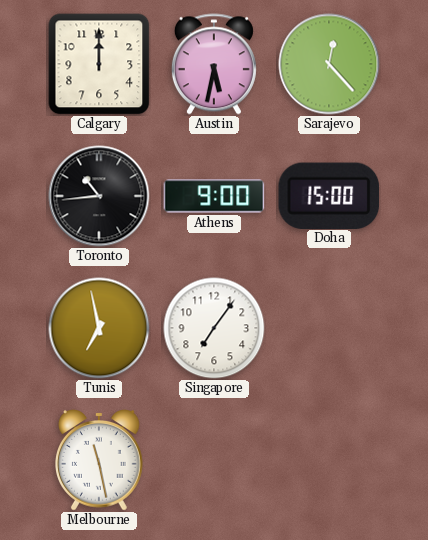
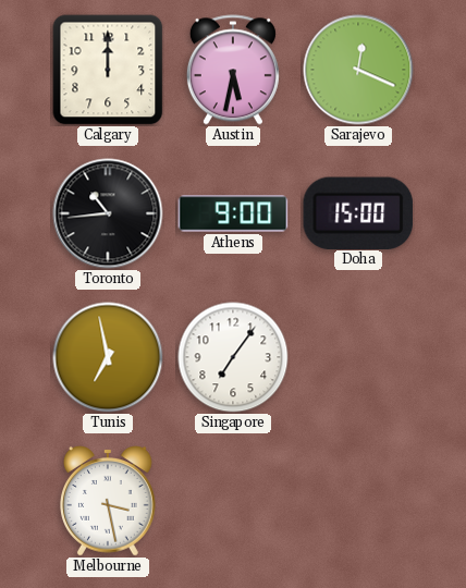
Sarajevo: 12:23 -> 12:19
Melbourne: 11:28 -> 3:28
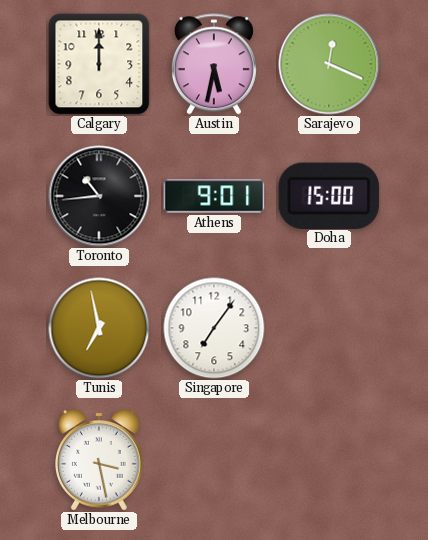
Athens: 9:00 -> 9:01
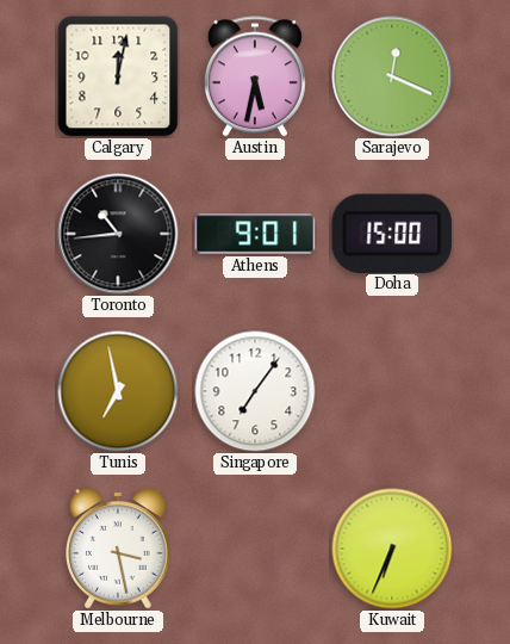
Calgary: 12:00 -> 12:02
Kuwait: none -> 6:34
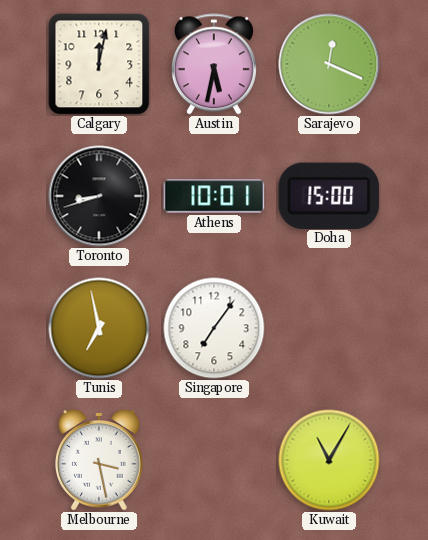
Toronto: 10:44 -> 8:42
Athens: 9:01 -> 10:01
Kuwait: 6:34 -> 11:05
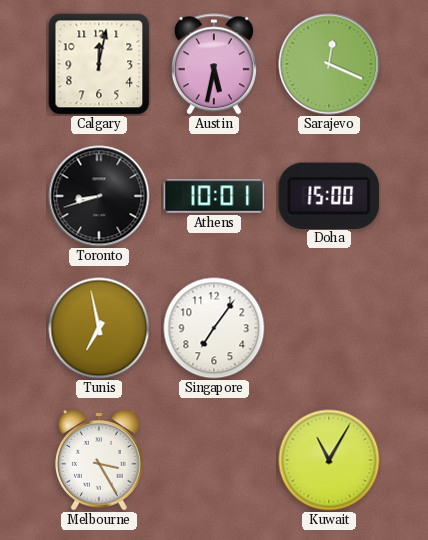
Melbourne: 3:28 -> 3:25
